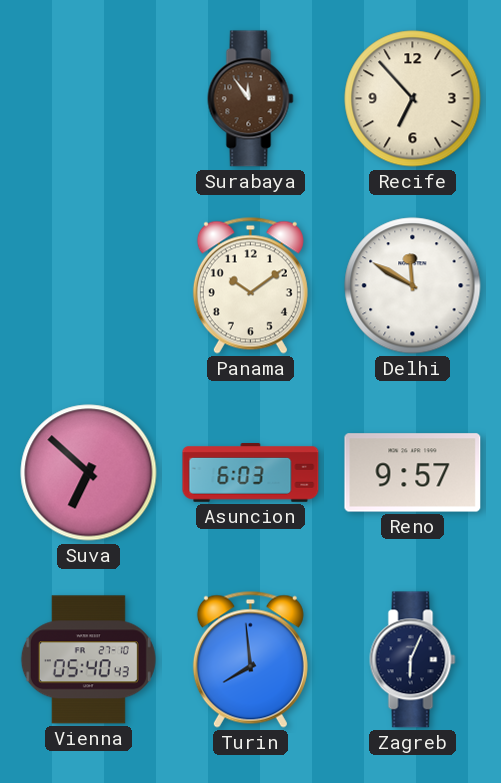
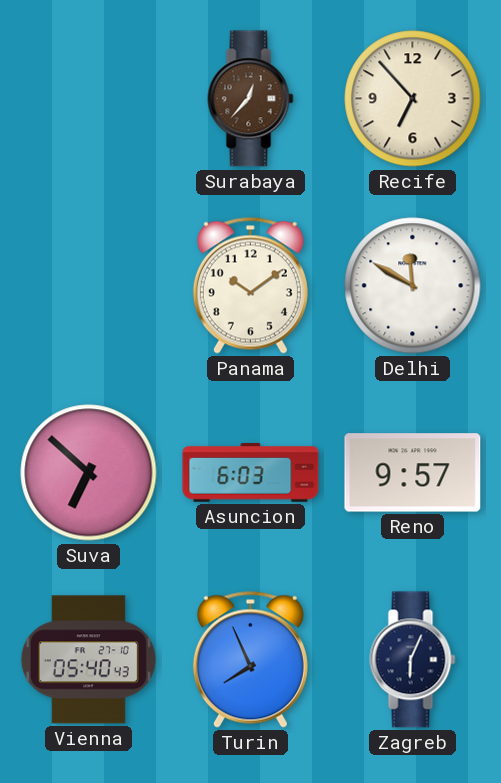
Surabaya: 11:54 -> 12:37
Turin: 7:59 -> 7:56
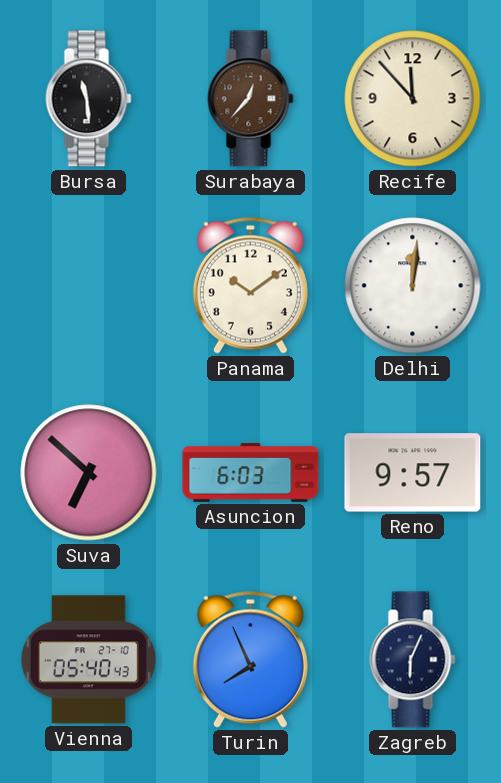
Bursa: none -> 11:29
Recife: 6:53 -> 11:53
Delhi: 11:50 -> 12:01
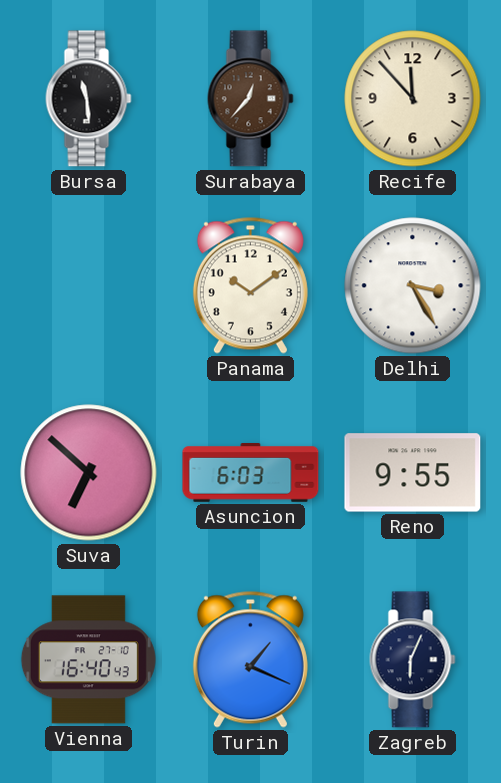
Delhi: 12:01 -> 3:25
Reno: 9:57 -> 9:55
Vienna: 05:40 -> 16:40
Turin: 7:56 -> 1:19
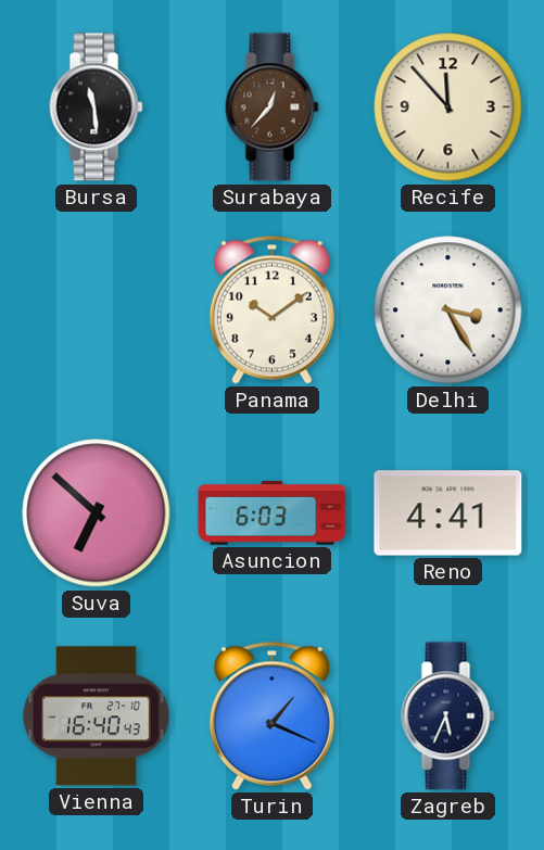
Reno: 9:55 -> 4:41
Zagreb: 6:04 -> 5:34
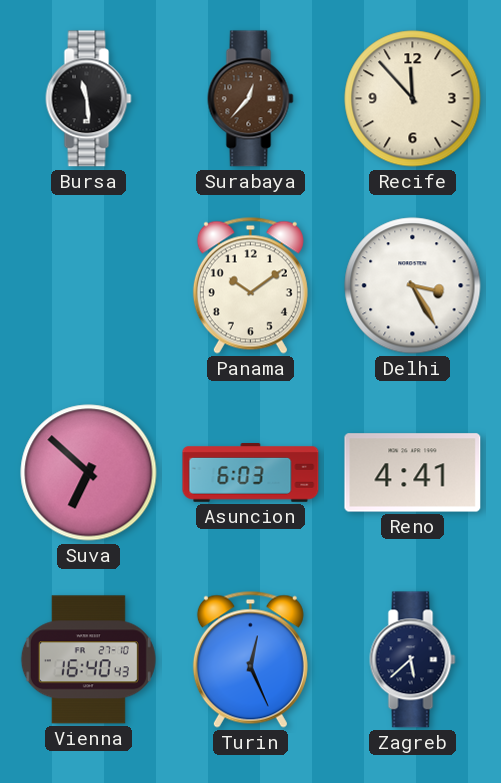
Turin: 1:19 -> 12:26
Zagreb: 5:34 -> 5:38
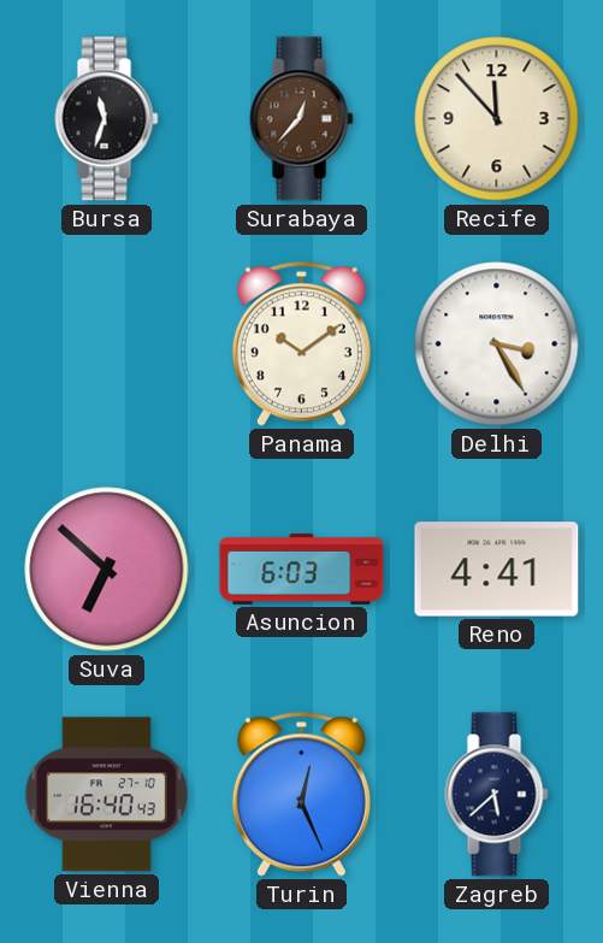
Bursa: 11:29 -> 11:33
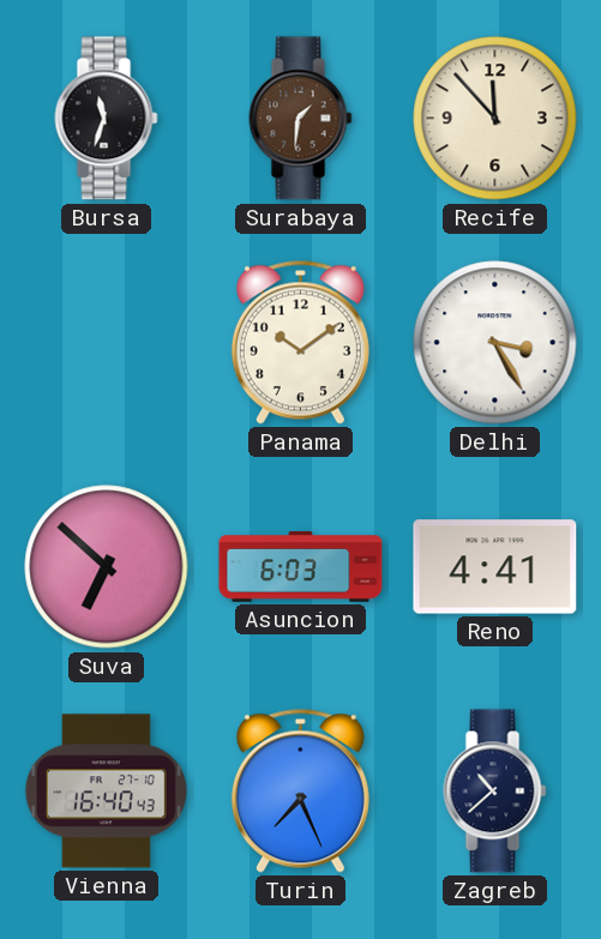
Surabaya: 12:37 -> 1:31
Turin: 12:26 -> 7:26
Zagreb: 5:38 -> 10:38
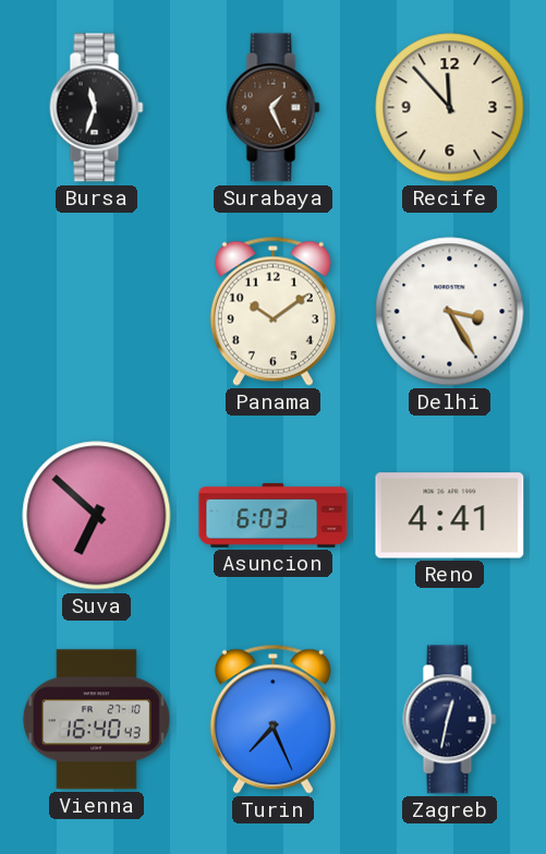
Surabaya: 1:31 -> 1:26
Zagreb: 10:38 -> 12:32
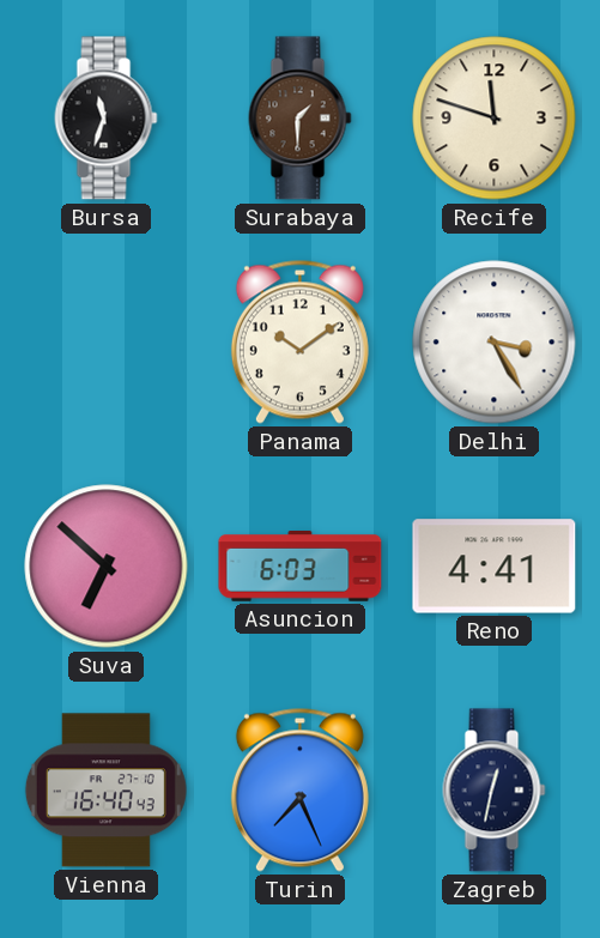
Surabaya: 1:26 -> 1:30
Recife: 11:53 -> 11:48
